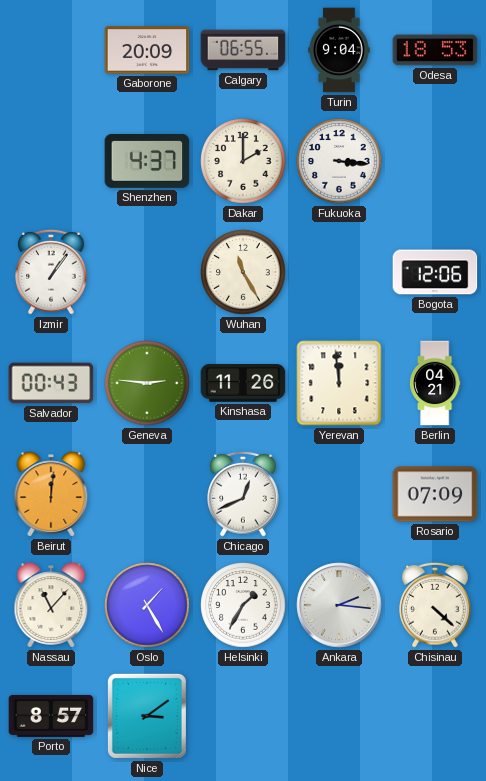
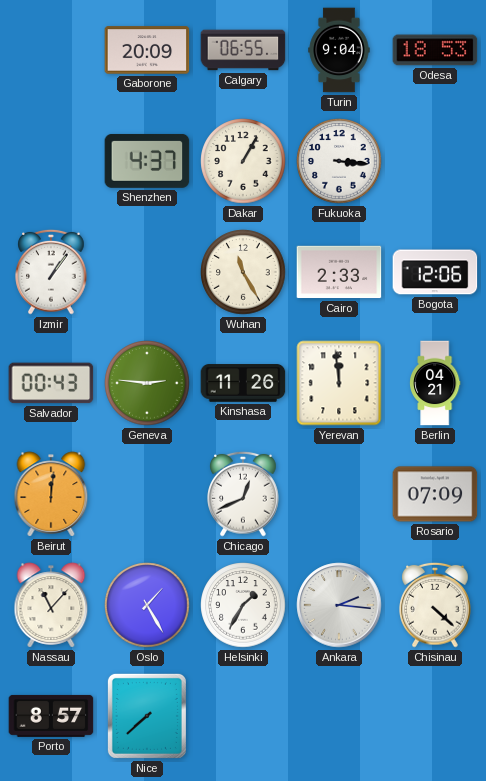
Dakar: 2:00 -> 1:05
Cairo: none -> 2:33
Nice: 3:09 -> 7:38
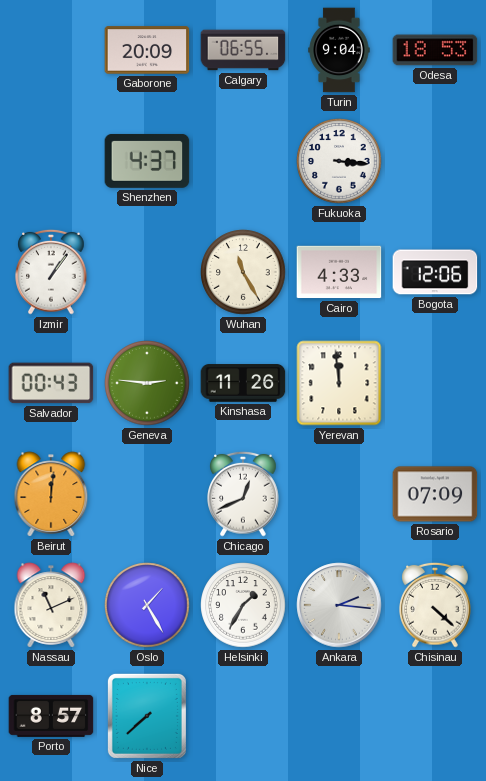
Dakar: 1:05 -> none
Cairo: 2:33 -> 4:33
Berlin: 04:21 -> none
Nassau: 11:07 -> 11:11
